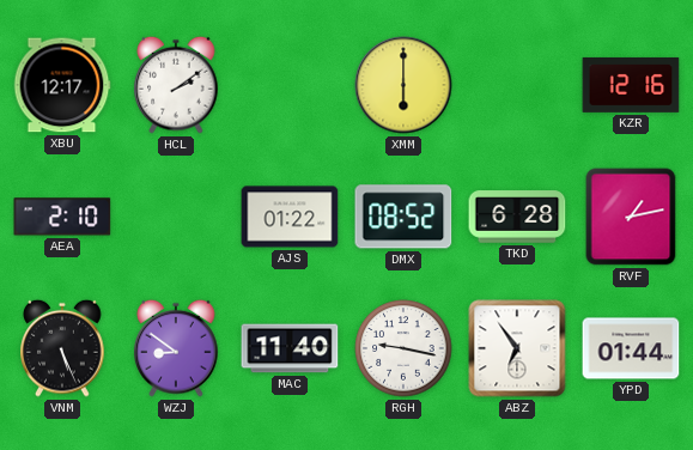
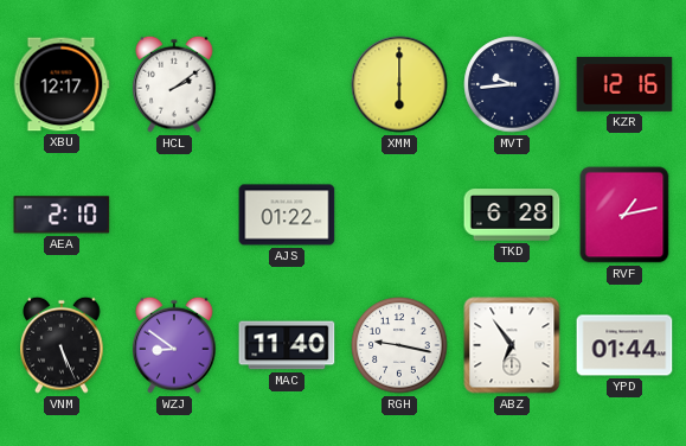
MVT: none -> 9:44
DMX: 08:52 -> none
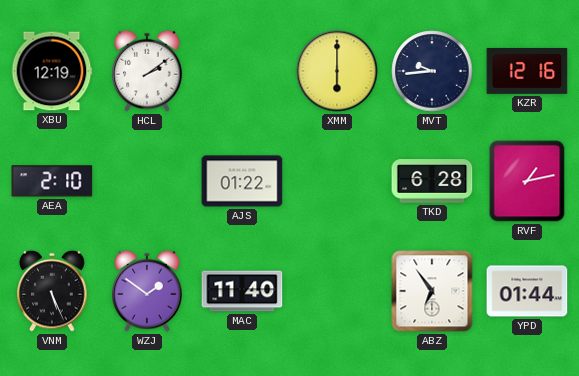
XBU: 12:17 -> 12:19
WZJ: 8:51 -> 1:51
RGH: 9:17 -> none
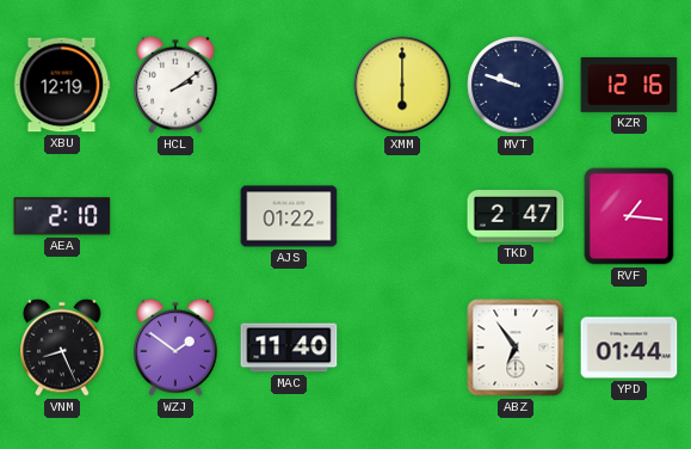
MVT: 9:44 -> 9:48
TKD: 6:28 -> 2:47
RVF: 1:13 -> 1:16
VNM: 5:26 -> 8:26
